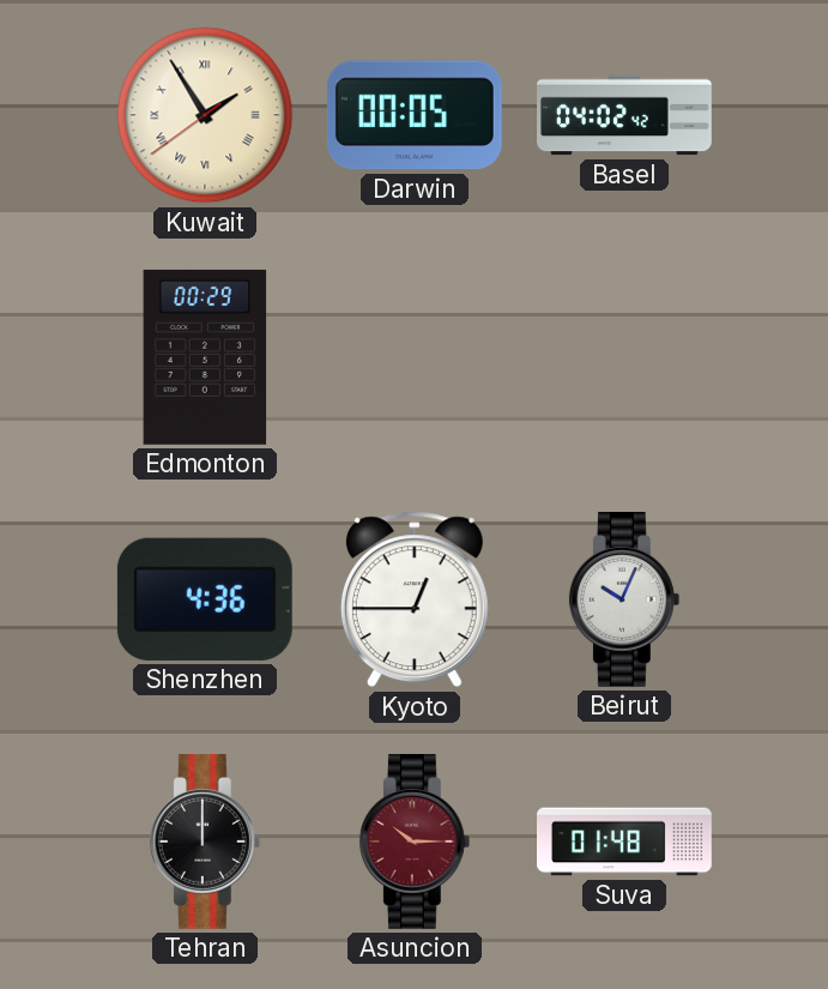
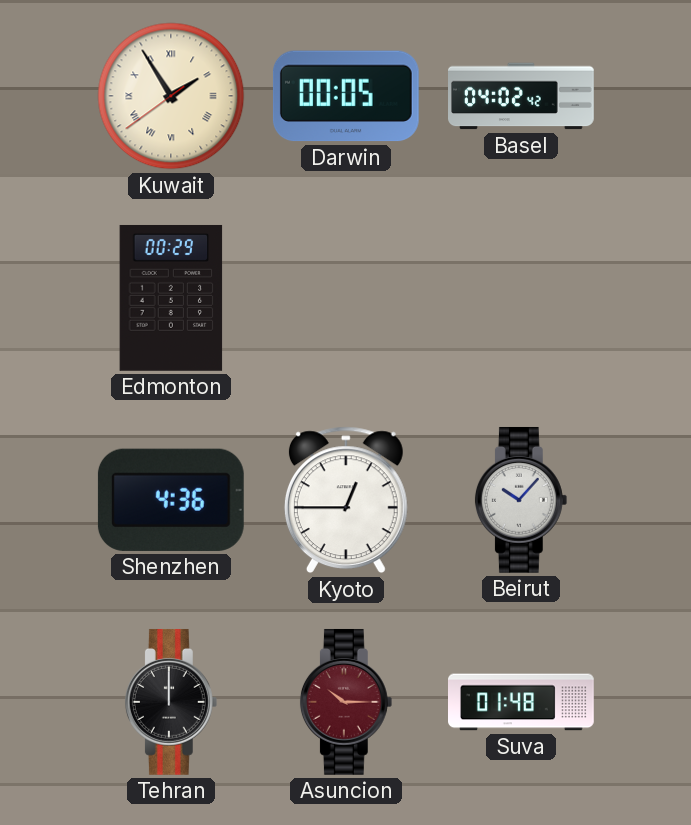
Beirut: 10:04 -> 10:07
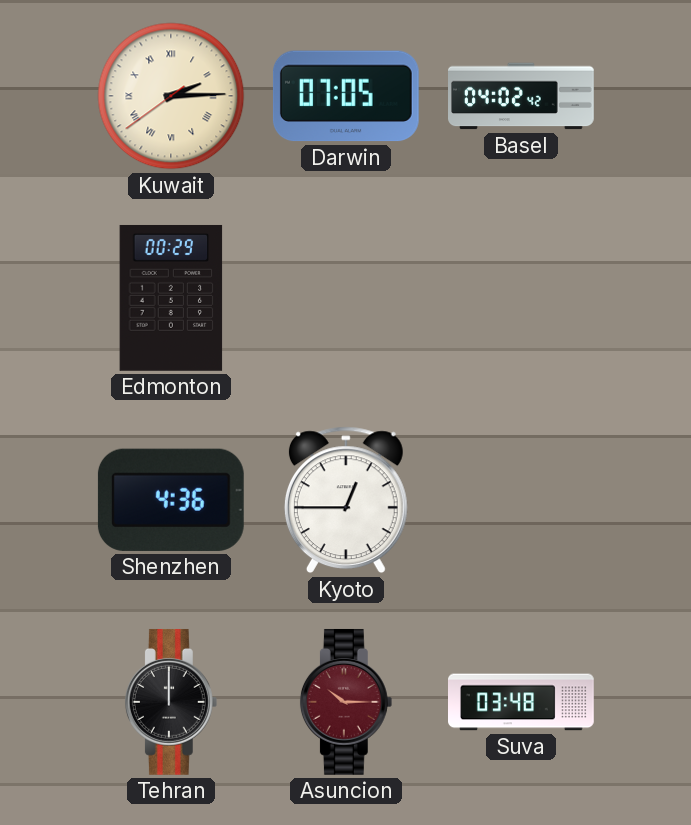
Kuwait: 1:54 -> 2:14
Darwin: 00:05 -> 07:05
Beirut: 10:07 -> none
Suva: 01:48 -> 03:48
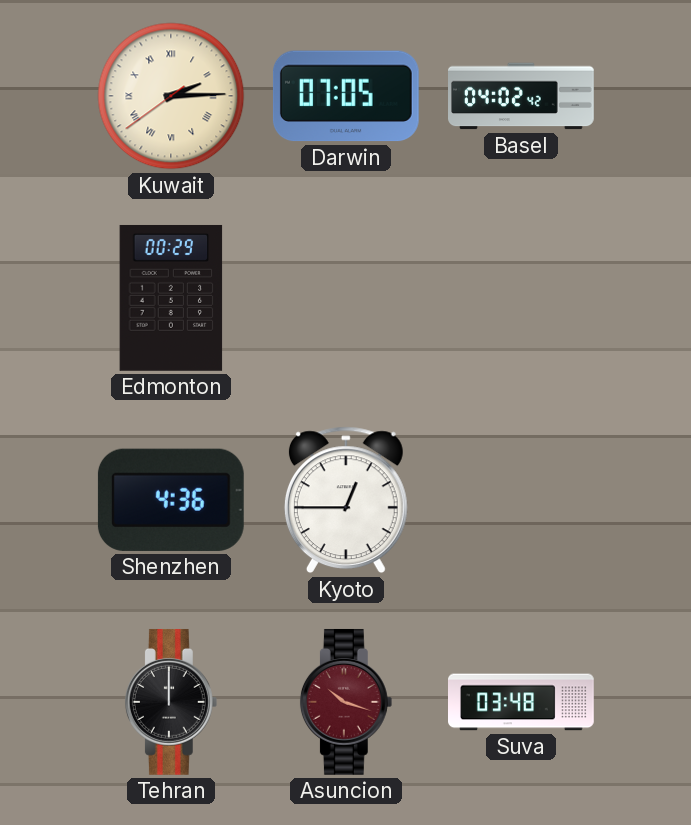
Asuncion: 10:15 -> 10:18
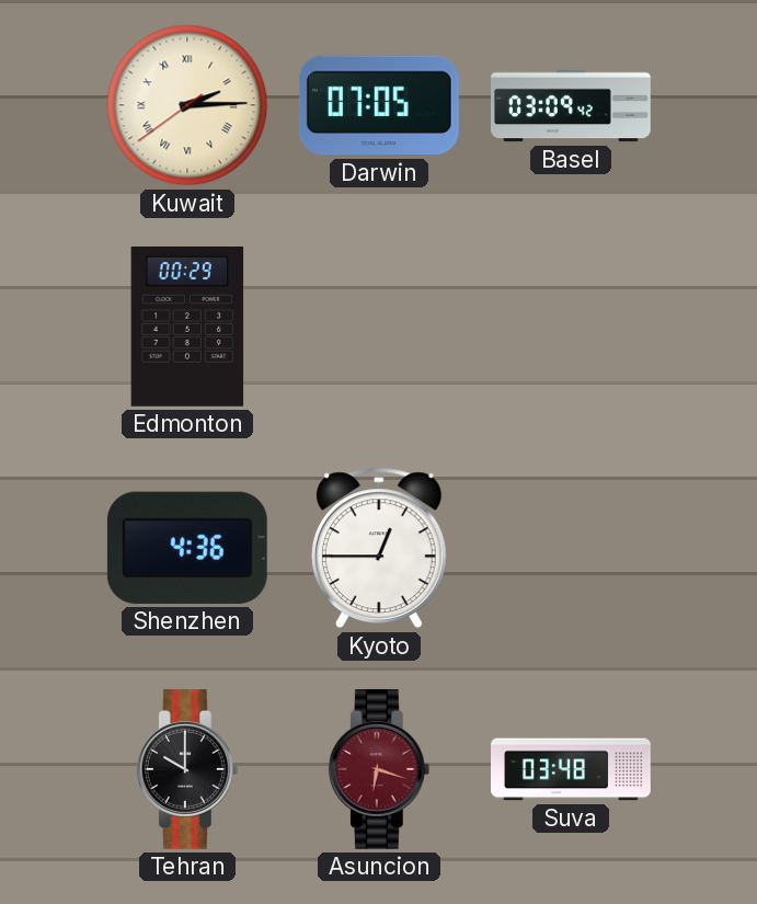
Basel: 04:02 -> 03:09
Tehran: 12:00 -> 10:00
Asuncion: 10:18 -> 6:18
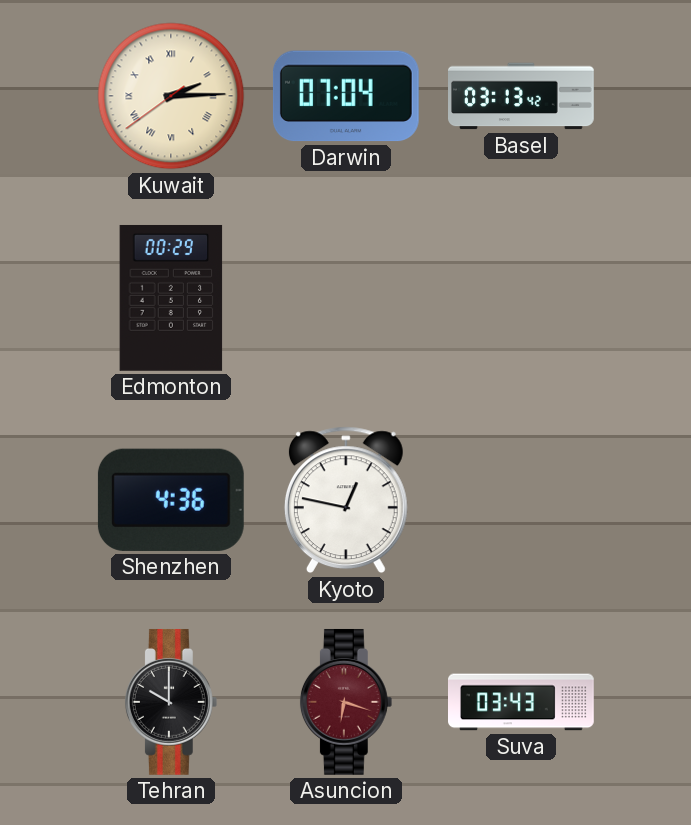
Darwin: 07:05 -> 07:04
Basel: 03:09 -> 03:13
Kyoto: 12:45 -> 12:47
Suva: 03:48 -> 03:43
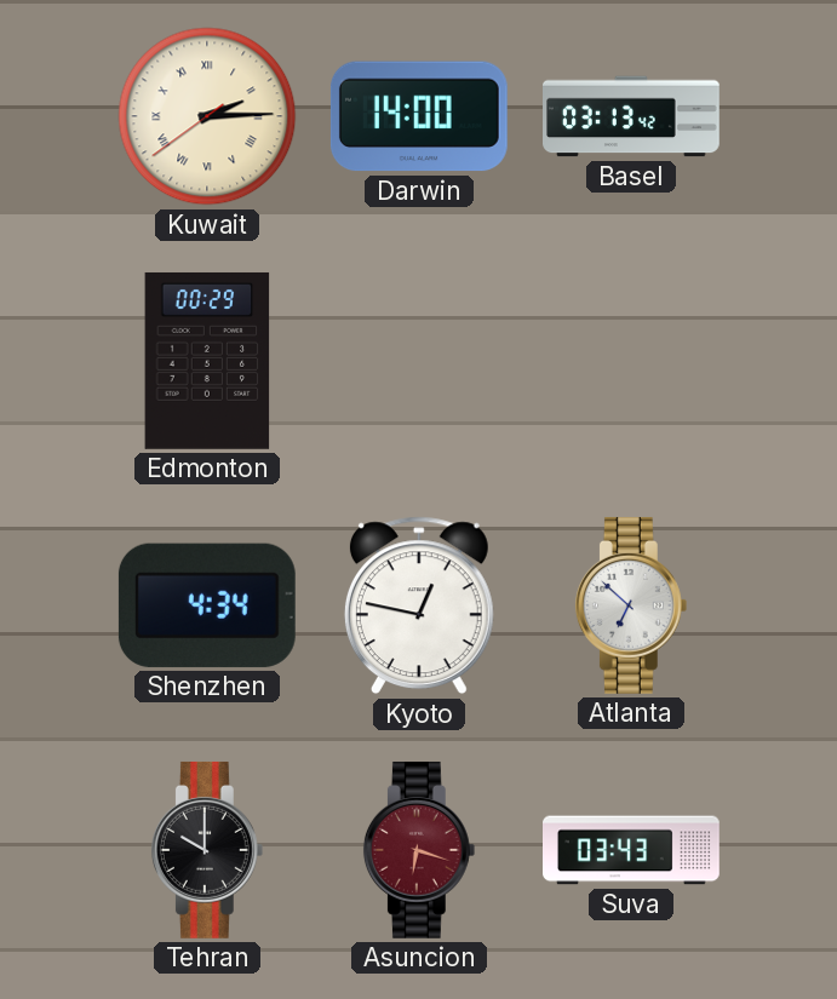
Darwin: 07:04 -> 14:00
Shenzhen: 4:36 -> 4:34
Atlanta: none -> 6:52
